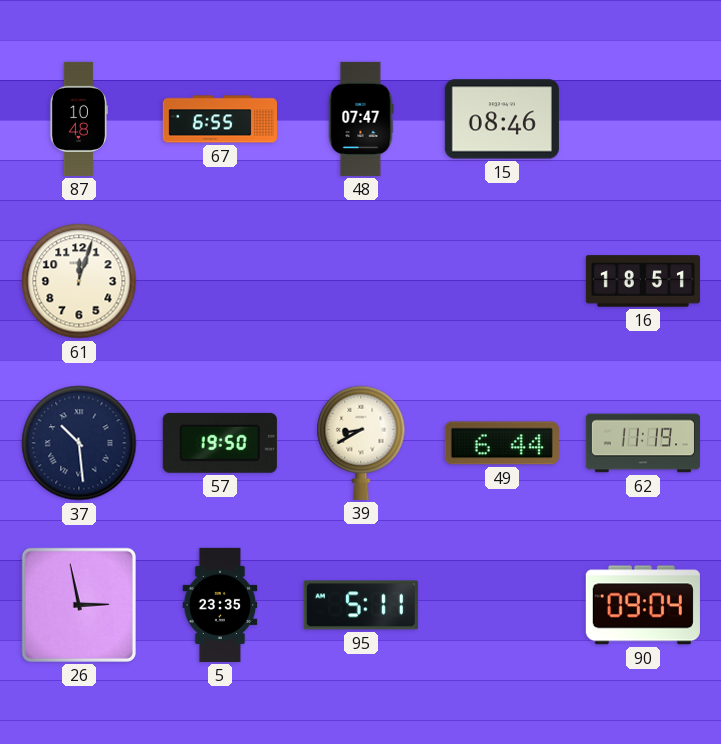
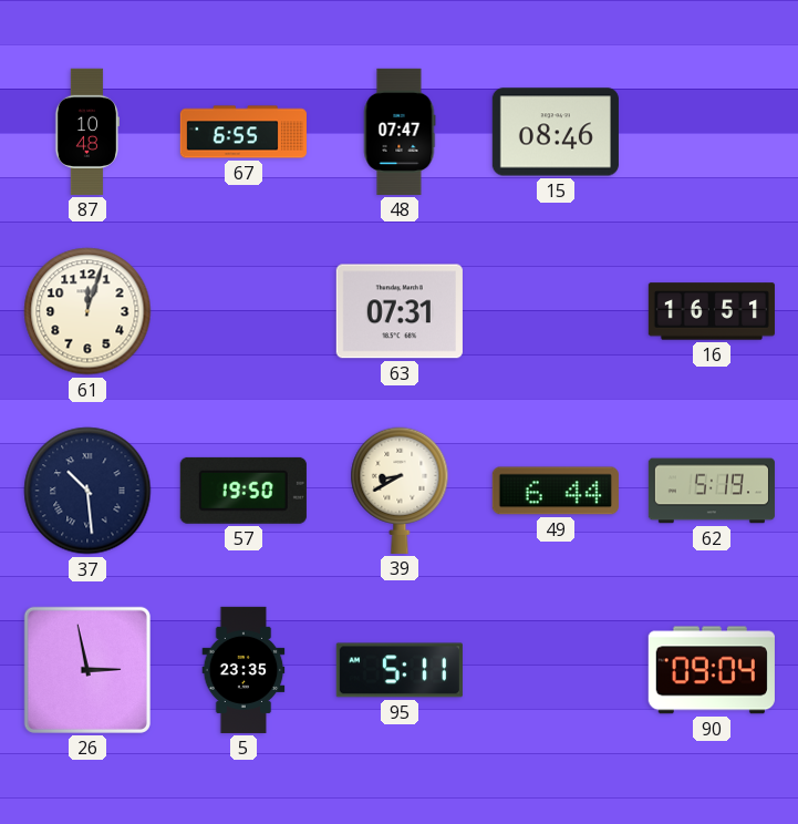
63: none -> 07:31
16: 18:51 -> 16:51
62: 11:19 -> 5:19
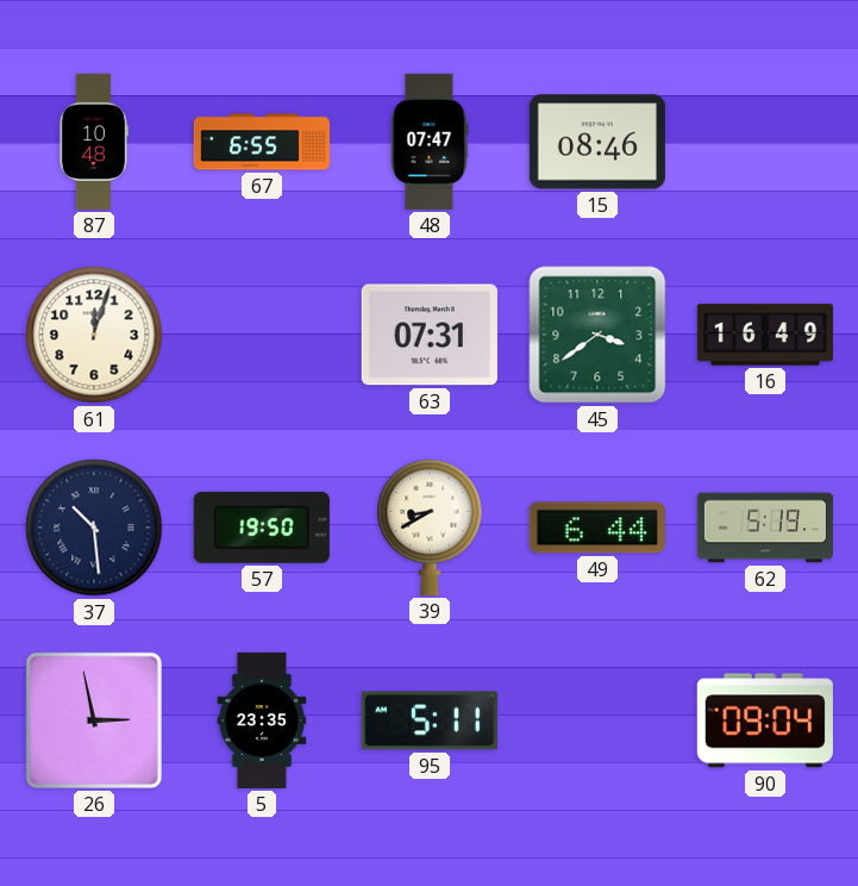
45: none -> 3:39
16: 16:51 -> 16:49
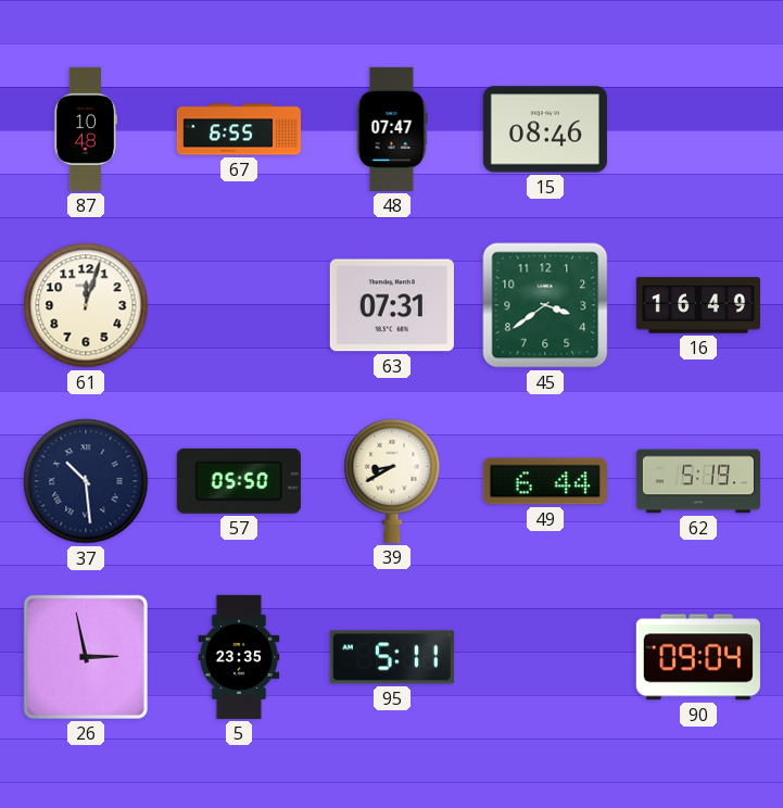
57: 19:50 -> 05:50
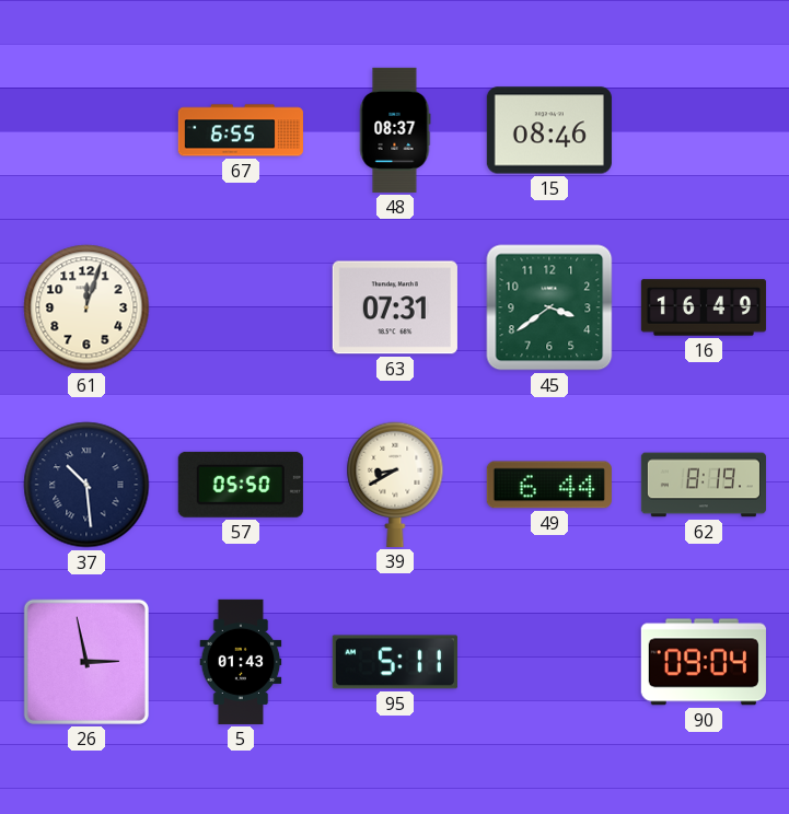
87: 10:48 -> none
48: 07:47 -> 08:37
62: 5:19 -> 8:19
5: 23:35 -> 01:43
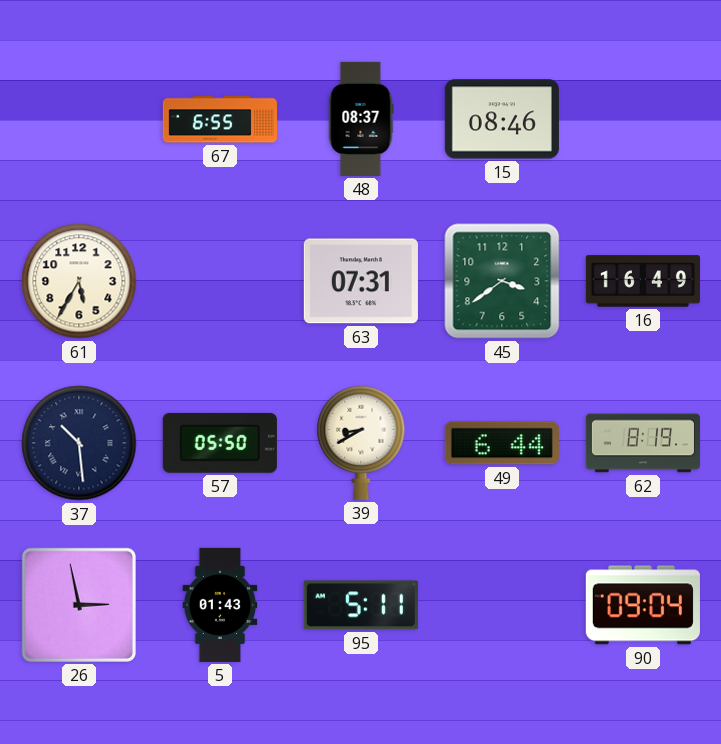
61: 12:03 -> 5:35
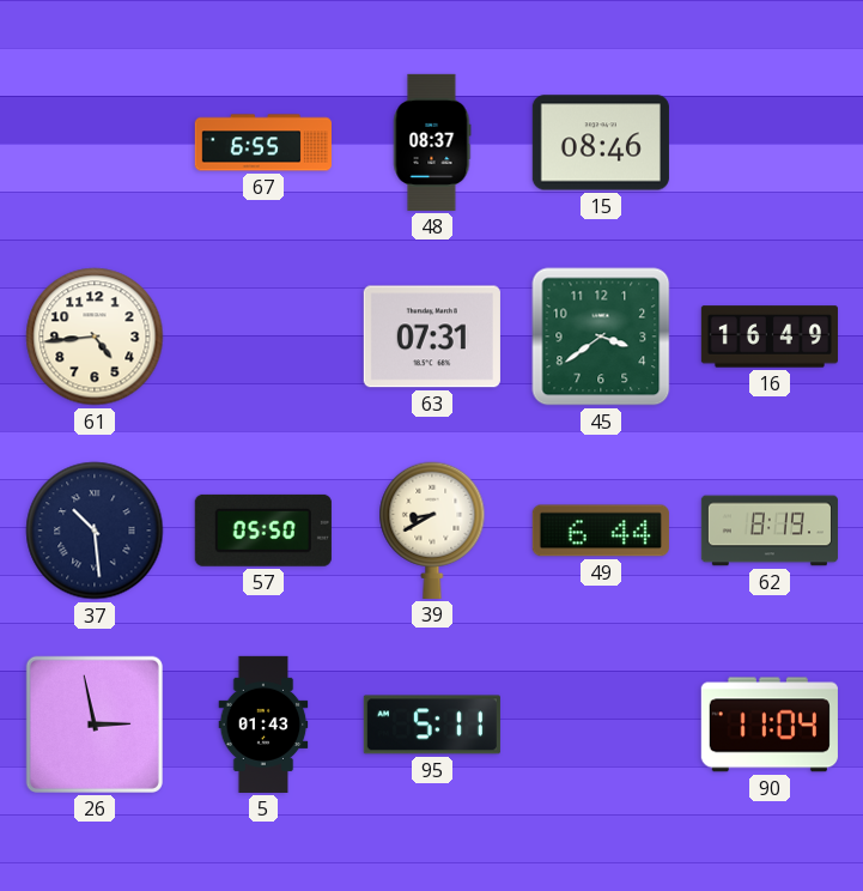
61: 5:35 -> 4:44
90: 09:04 -> 11:04
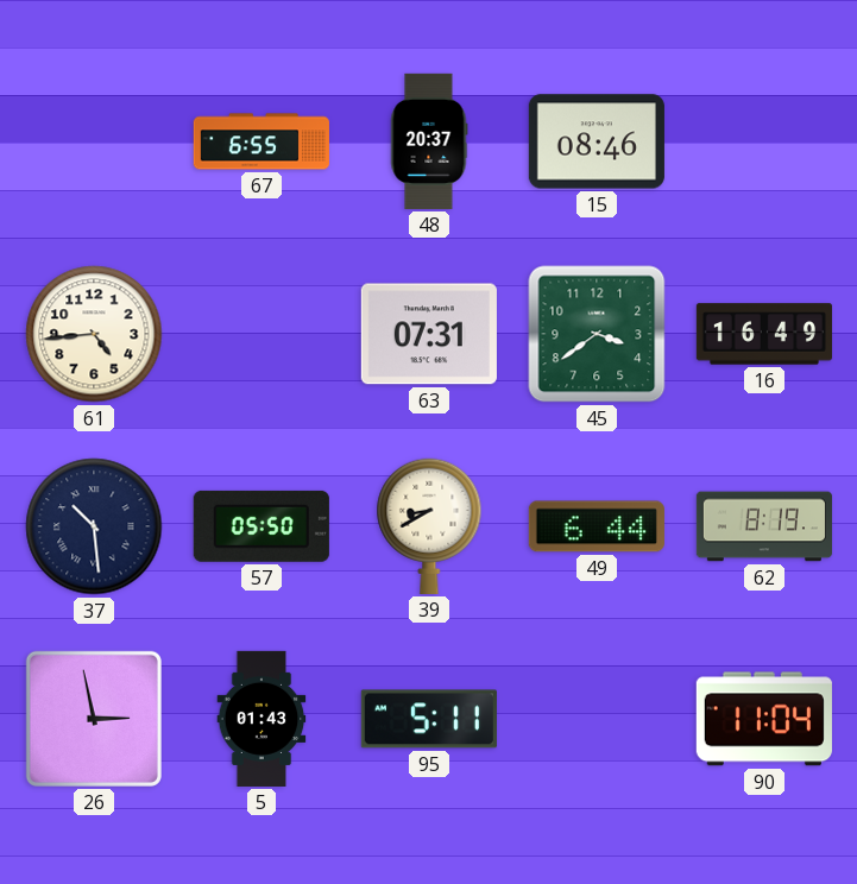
48: 08:37 -> 20:37
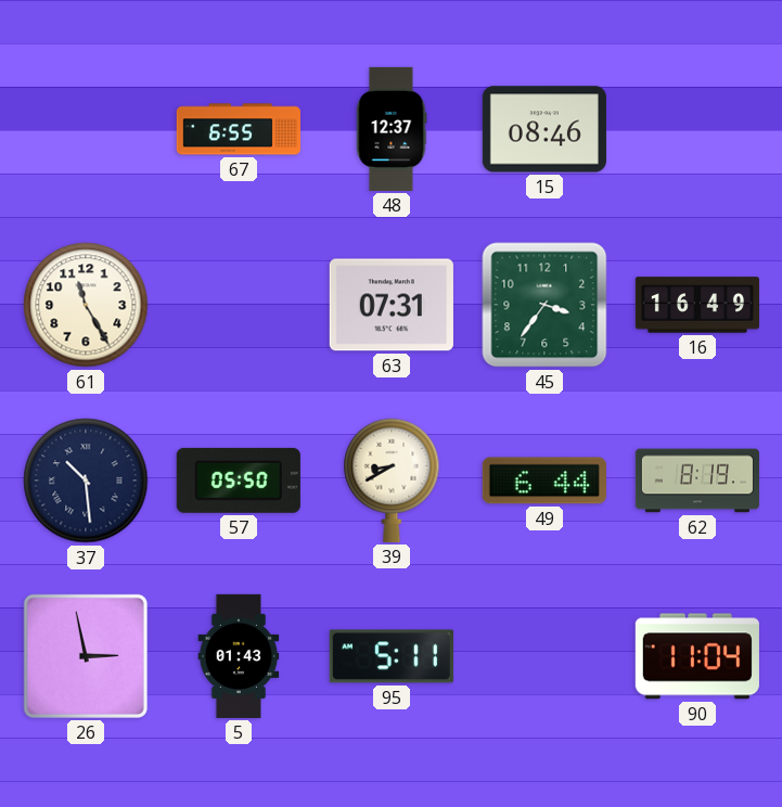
48: 20:37 -> 12:37
61: 4:44 -> 11:25
45: 3:39 -> 3:36
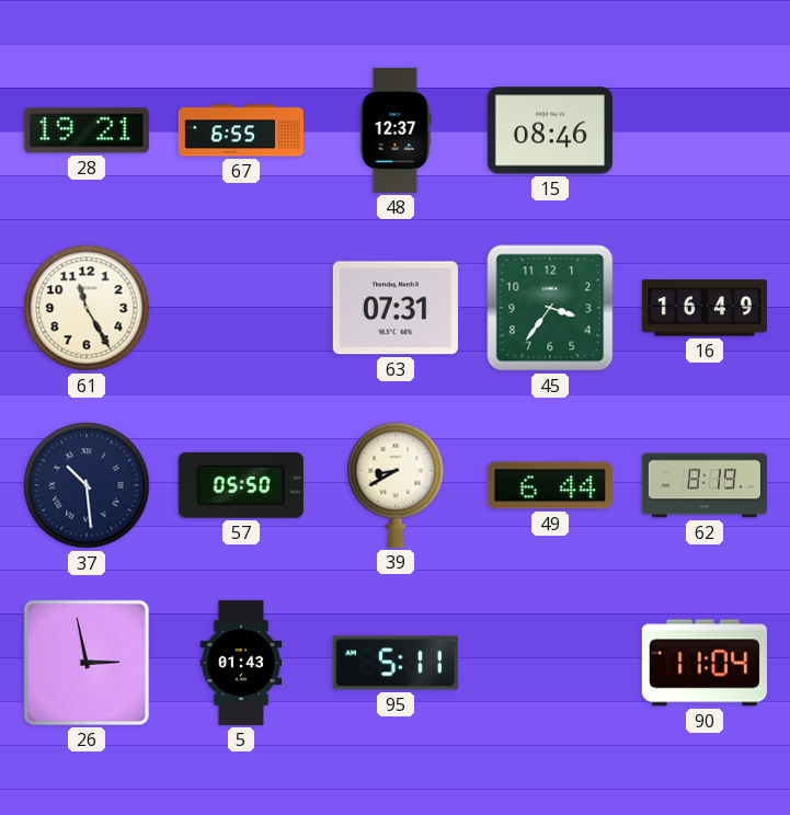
28: none -> 19:21
